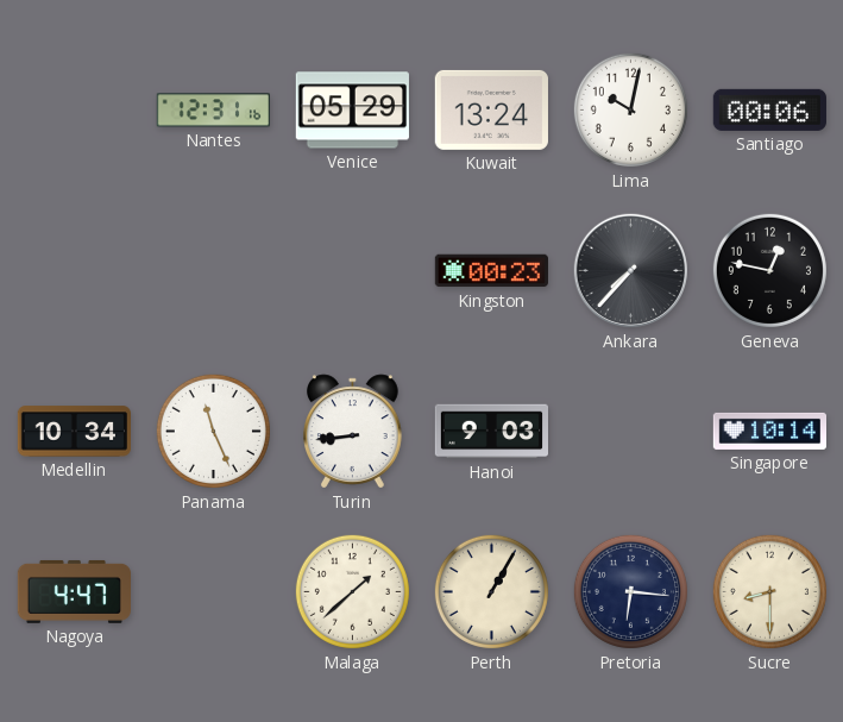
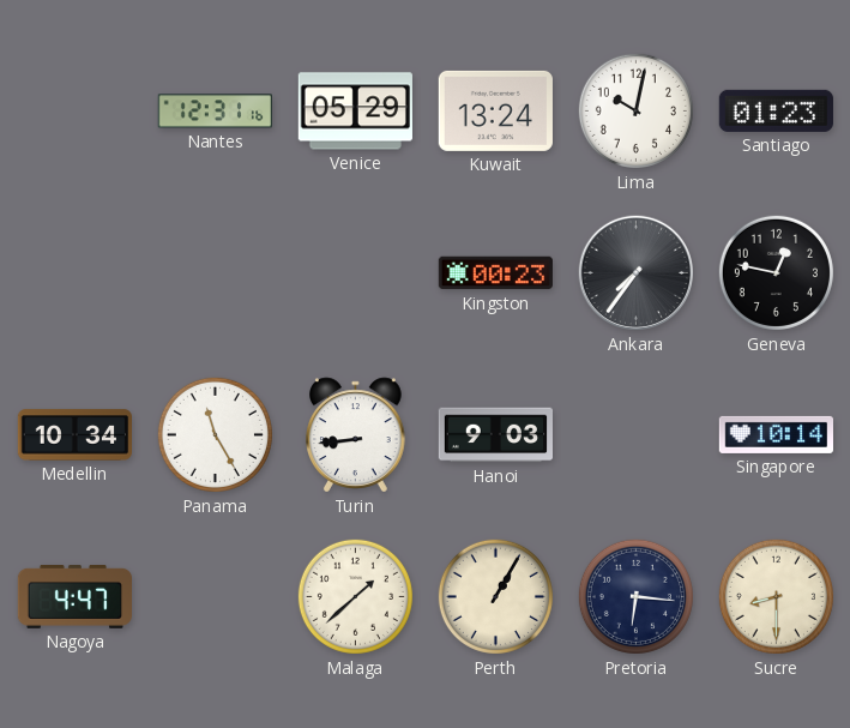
Santiago: 00:06 -> 01:23
Ankara: 7:37 -> 7:36
Panama: 11:26 -> 11:25
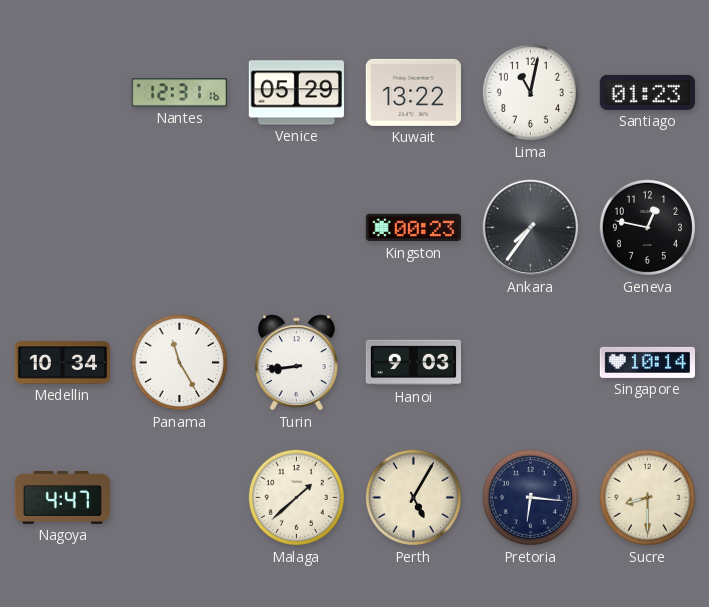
Kuwait: 13:24 -> 13:22
Lima: 10:02 -> 11:02
Perth: 1:05 -> 5:05
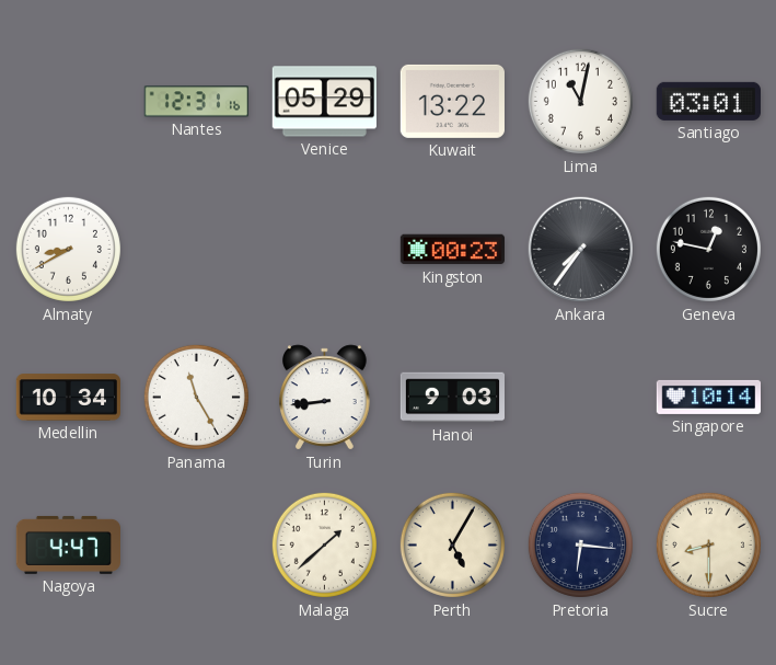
Santiago: 01:23 -> 03:01
Almaty: none -> 8:40
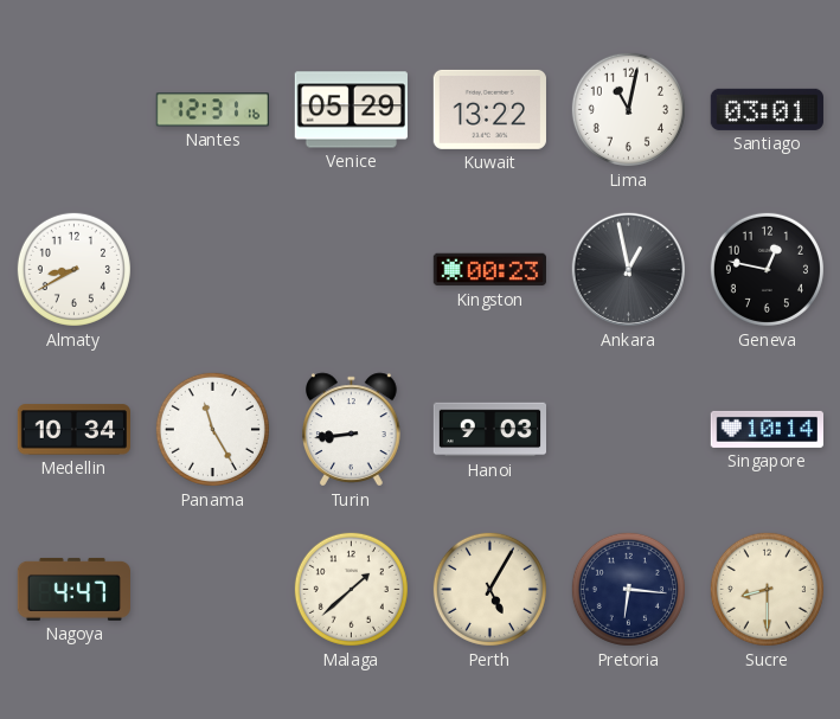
Ankara: 7:36 -> 12:58
